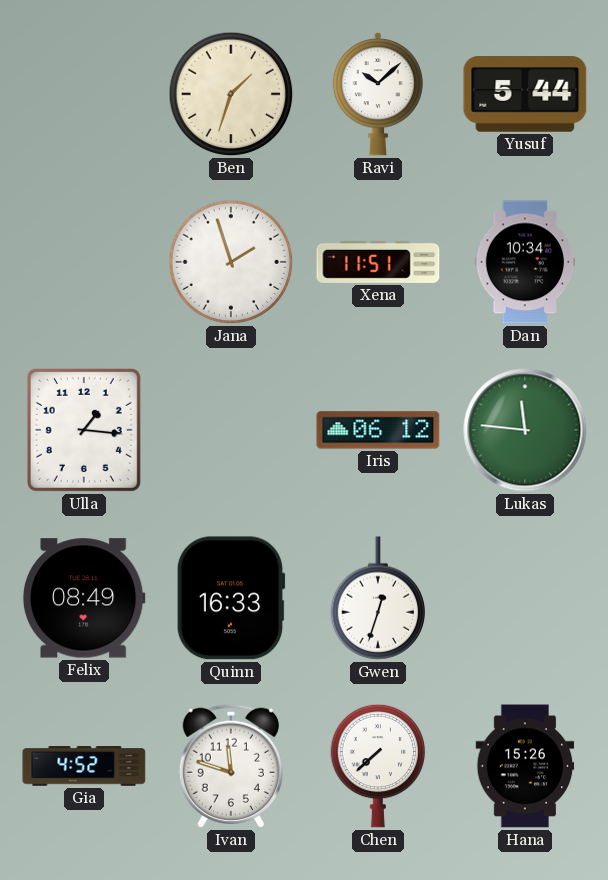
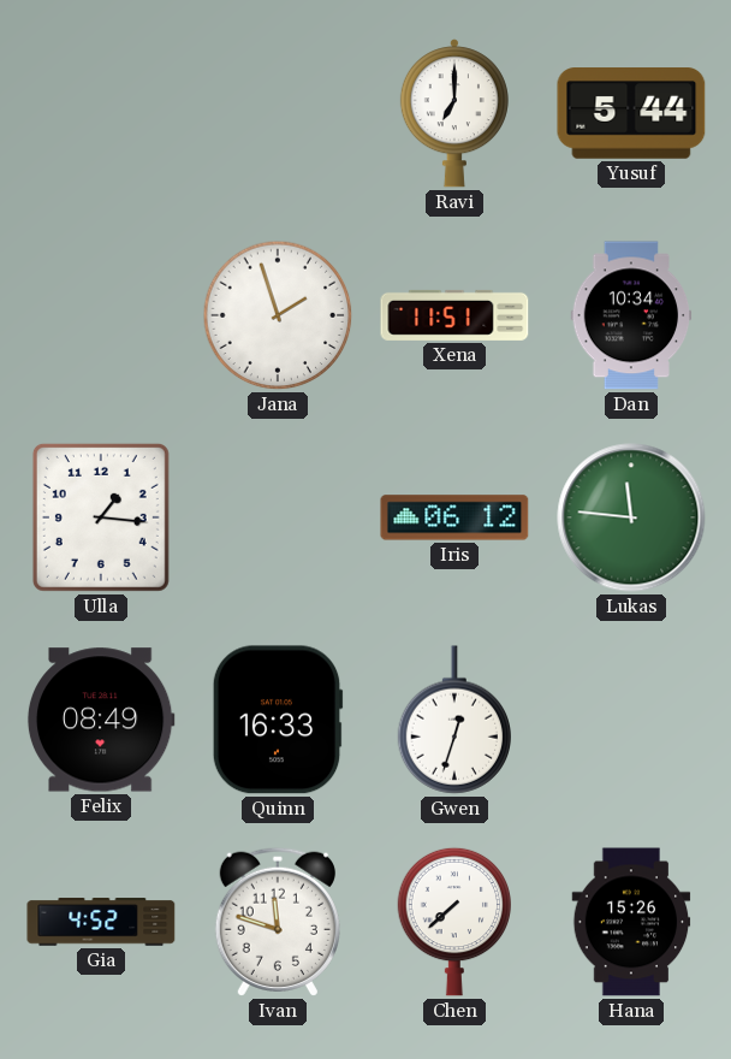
Ben: 1:33 -> none
Ravi: 10:08 -> 7:00
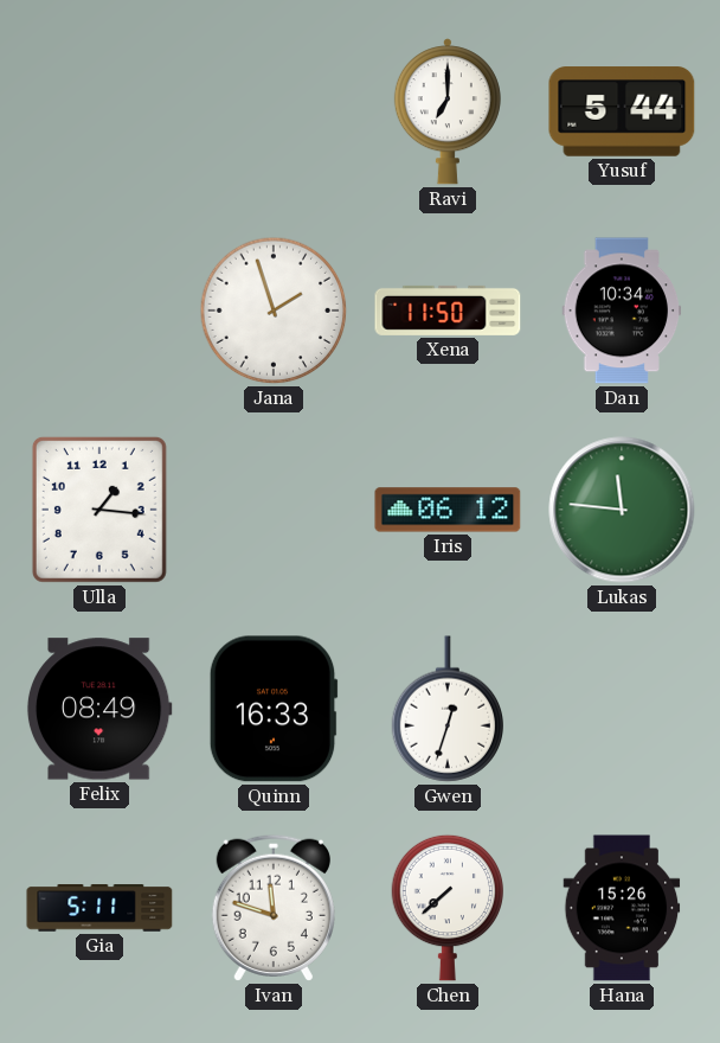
Xena: 11:51 -> 11:50
Gia: 4:52 -> 5:11
